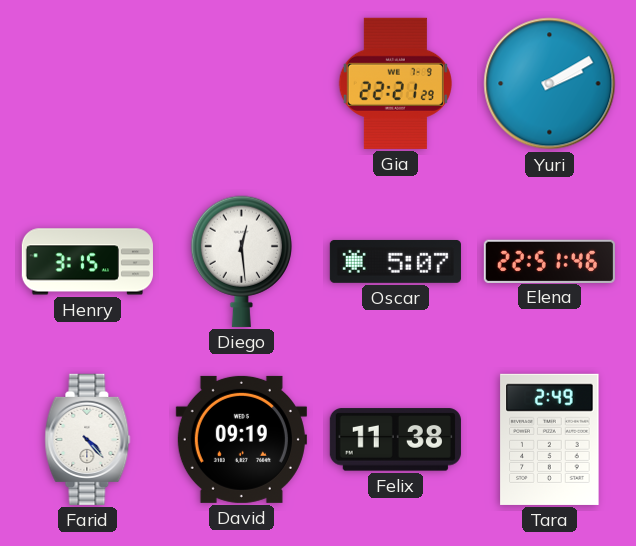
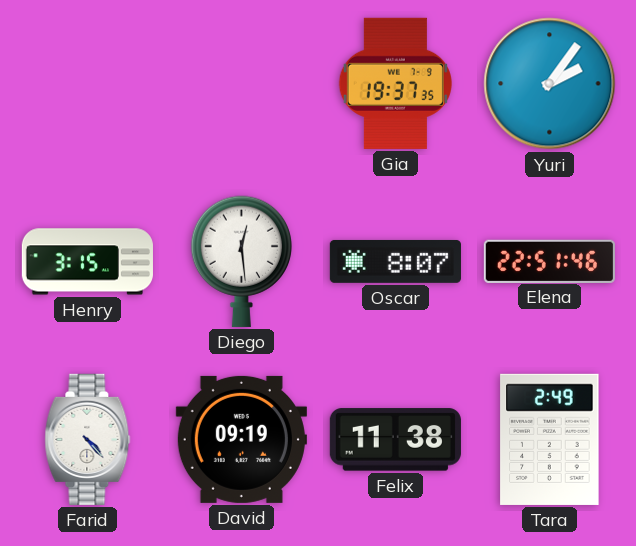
Gia: 22:21 -> 19:37
Yuri: 2:10 -> 2:06
Oscar: 5:07 -> 8:07
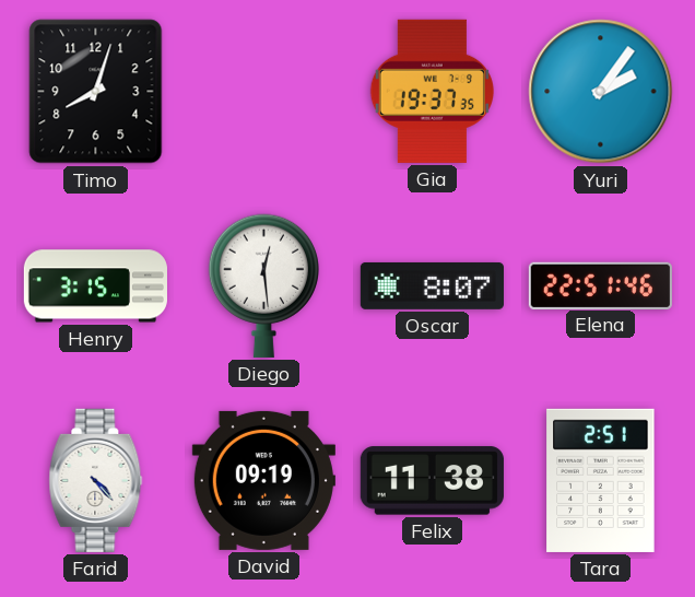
Timo: none -> 8:03
Tara: 2:49 -> 2:51
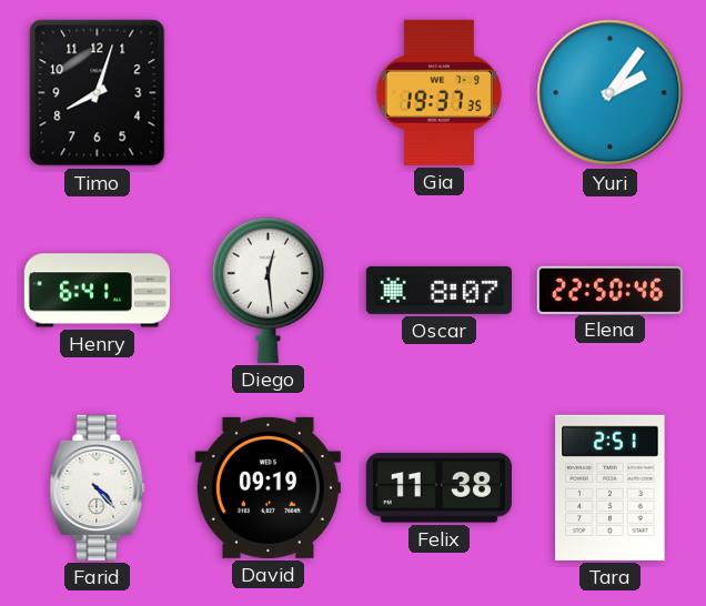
Henry: 3:15 -> 6:41
Elena: 22:51 -> 22:50
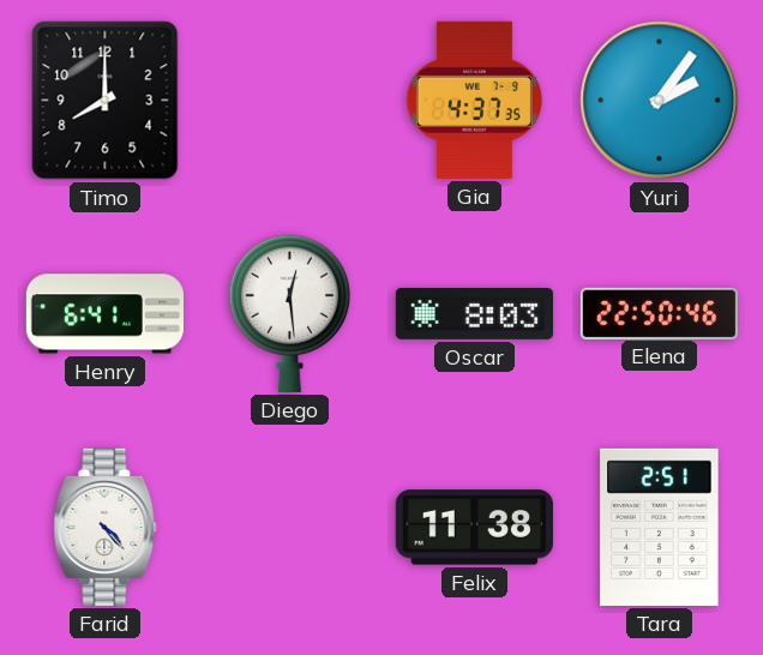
Timo: 8:03 -> 8:00
Gia: 19:37 -> 4:37
Oscar: 8:07 -> 8:03
David: 09:19 -> none
